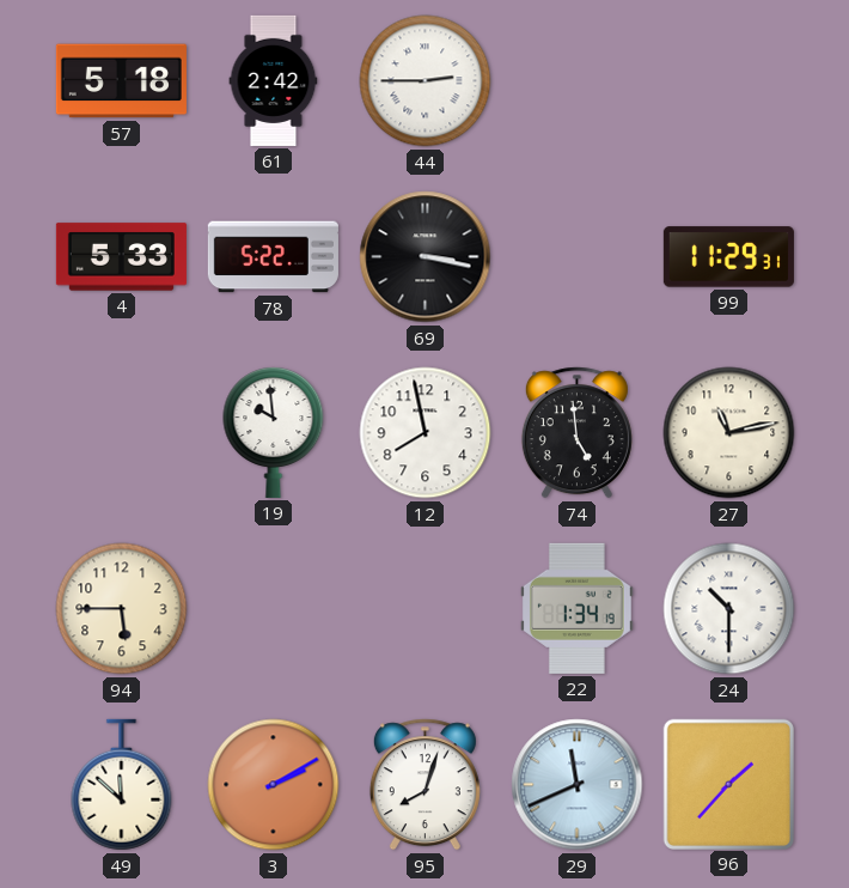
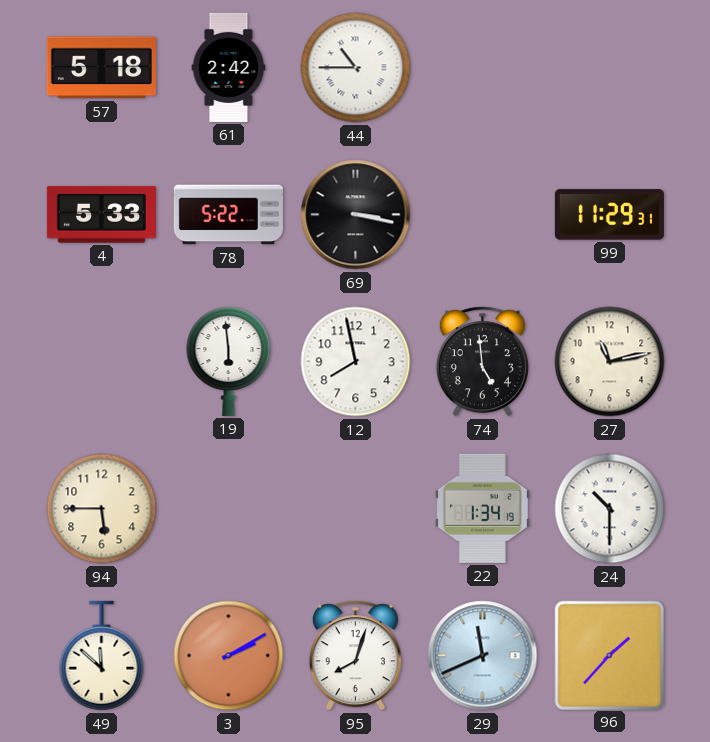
44: 2:45 -> 10:45
19: 9:59 -> 5:59
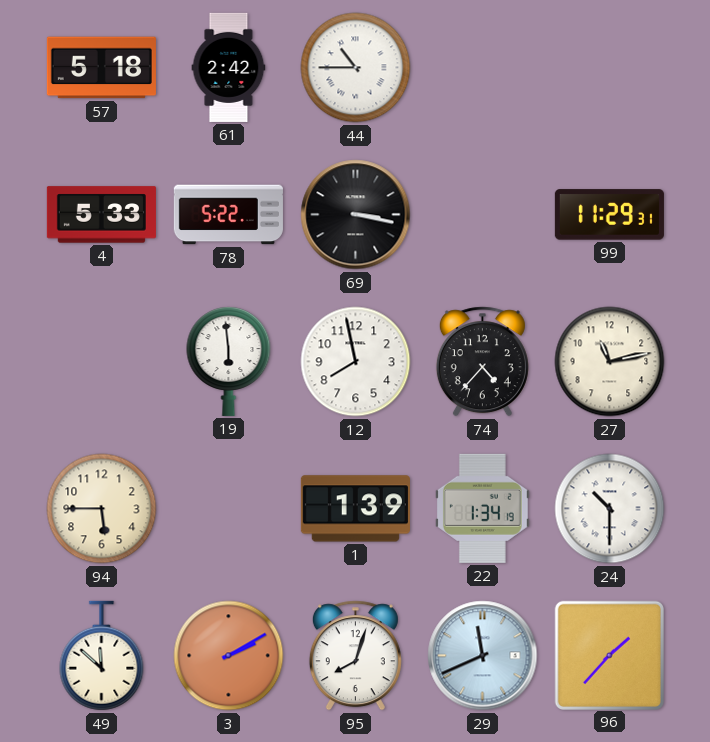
74: 4:59 -> 4:37
1: none -> 1:39
